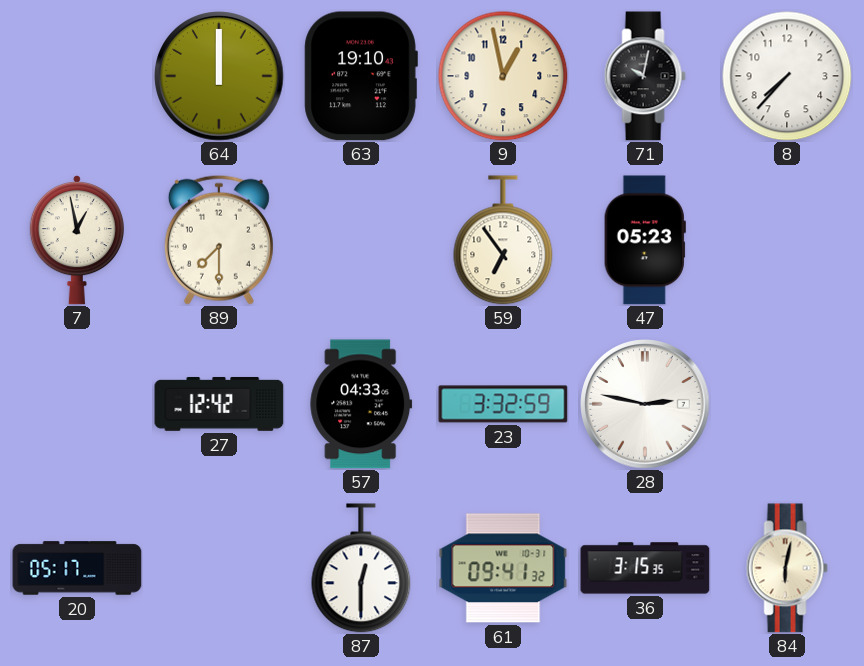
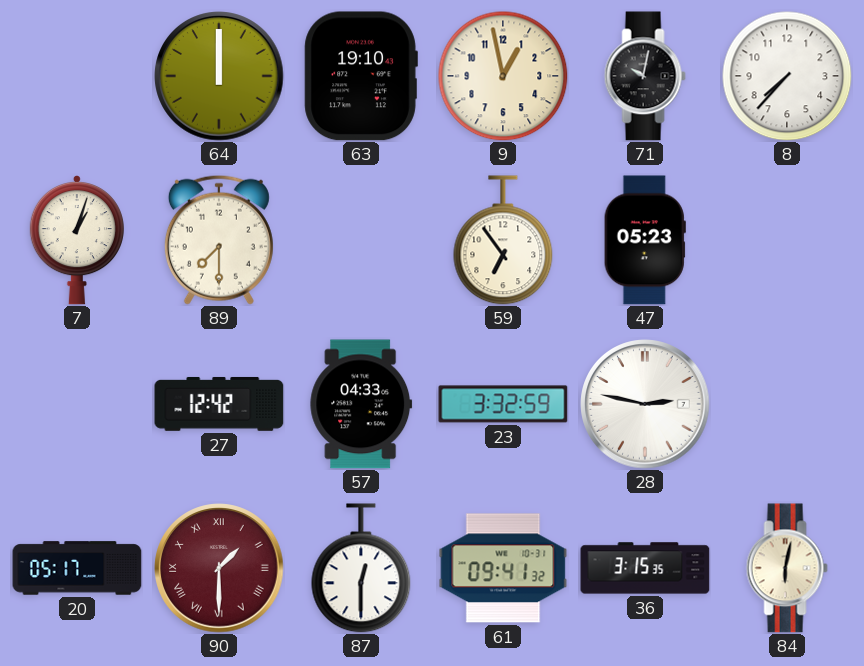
7: 12:58 -> 1:03
90: none -> 1:30
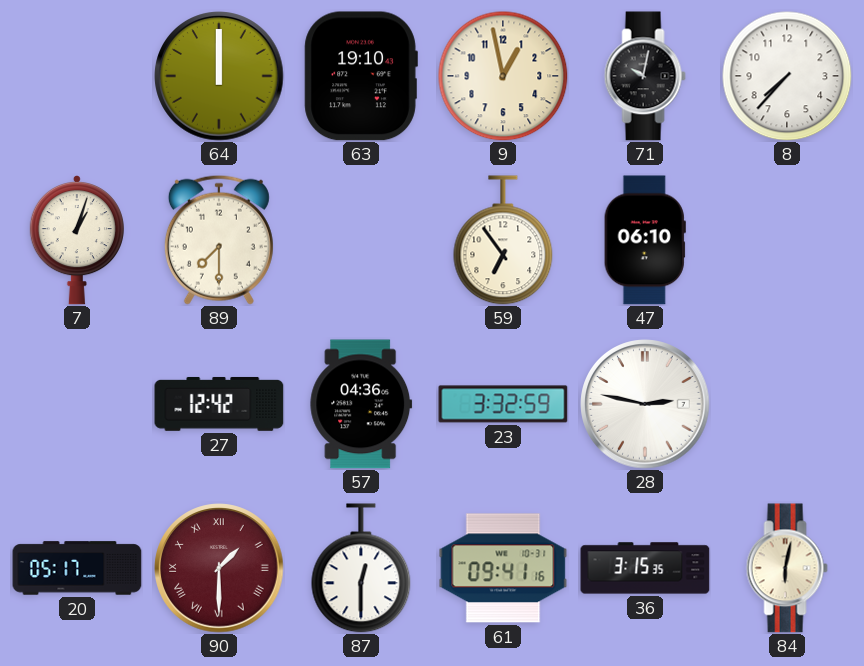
47: 05:23 -> 06:10
57: 04:33 -> 04:36
61: 09:41:32 -> 09:41:16
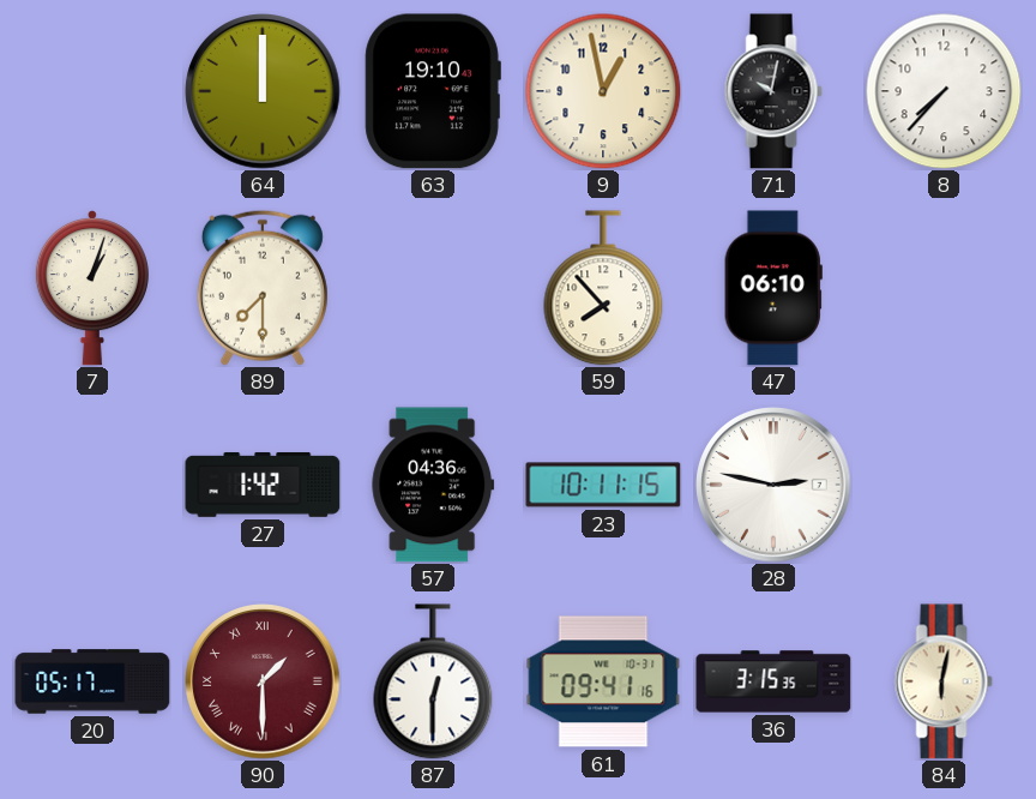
59: 6:54 -> 7:53
27: 12:42 -> 1:42
23: 3:32 -> 10:11
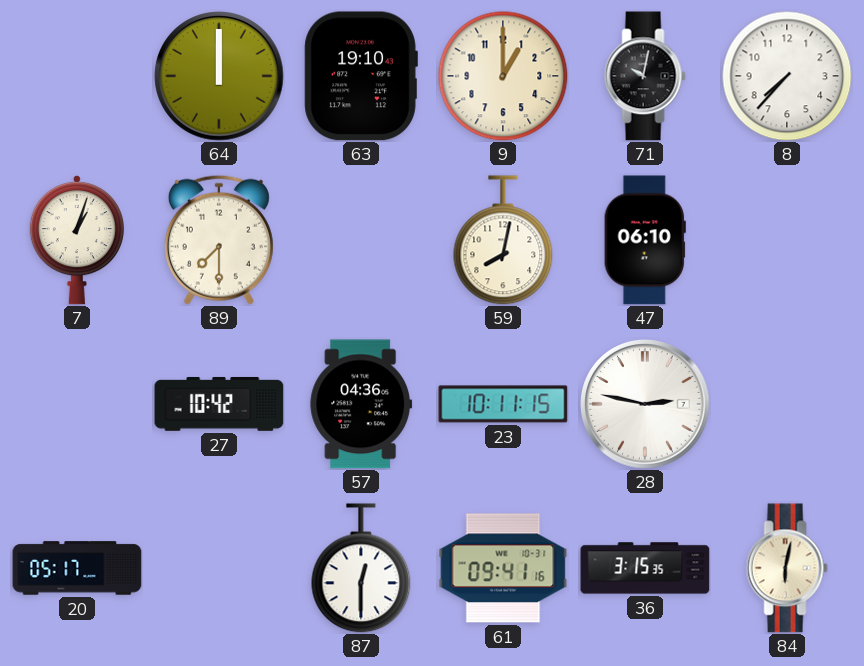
9: 12:58 -> 1:00
59: 7:53 -> 8:02
27: 1:42 -> 10:42
90: 1:30 -> none
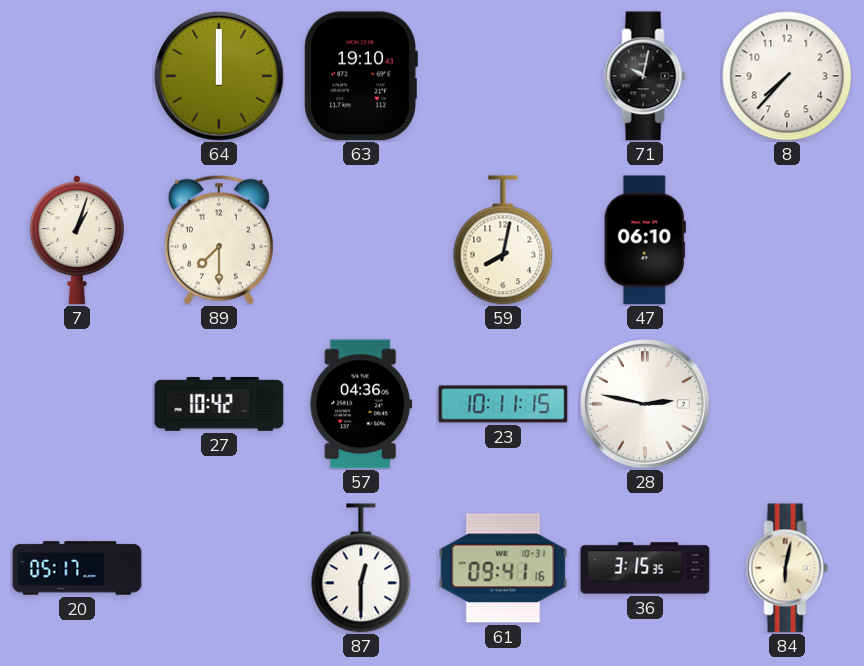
9: 1:00 -> none
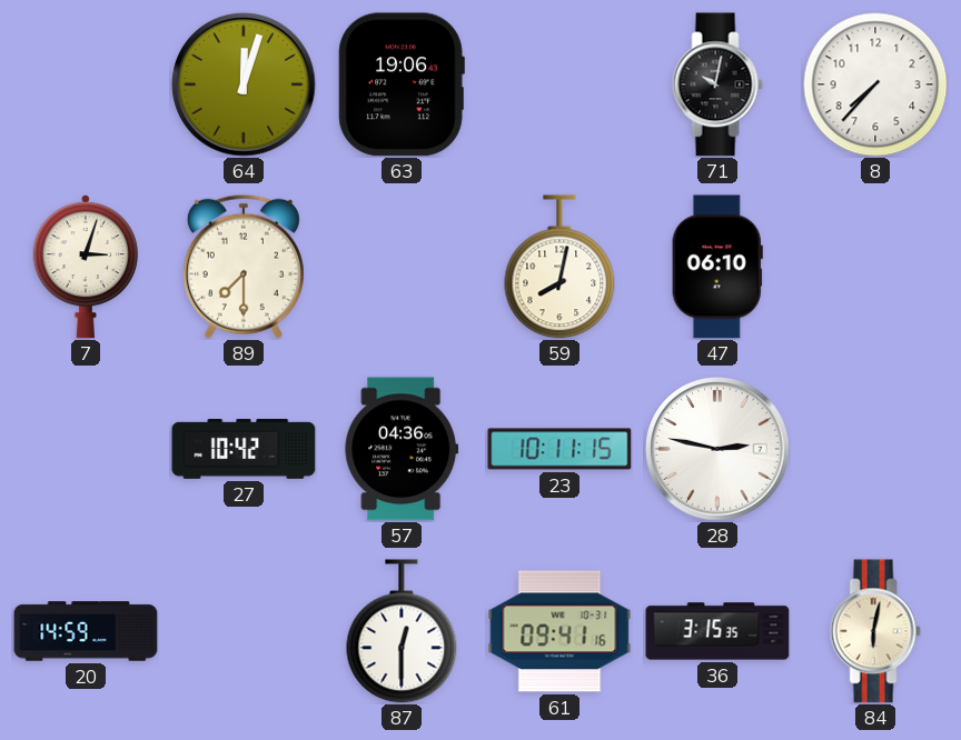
64: 12:00 -> 12:03
63: 19:10 -> 19:06
7: 1:03 -> 3:03
20: 05:17 -> 14:59
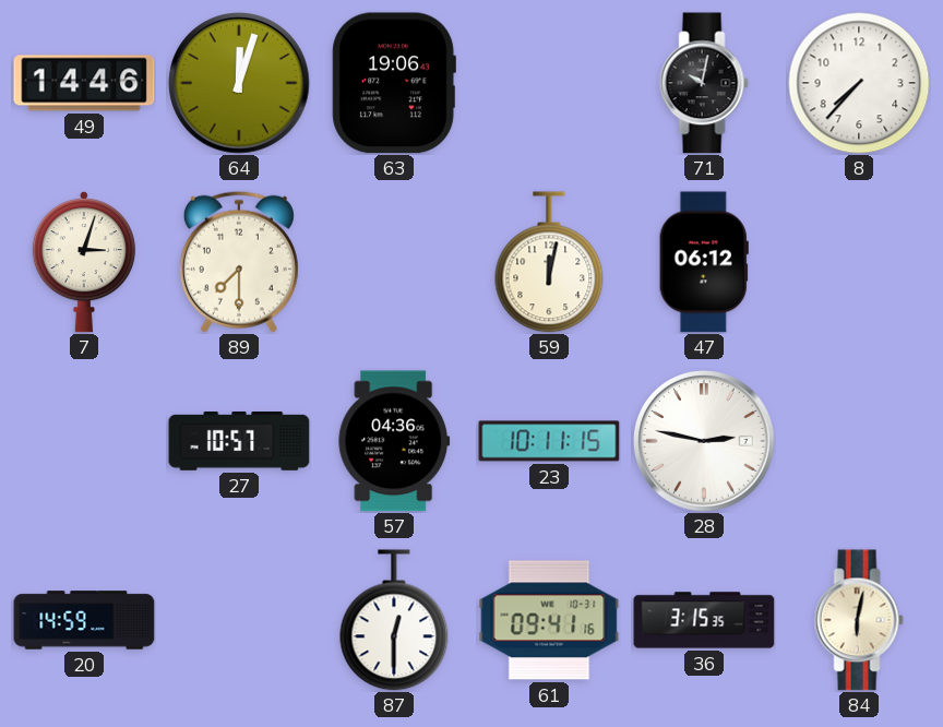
49: none -> 14:46
59: 8:02 -> 12:02
47: 06:10 -> 06:12
27: 10:42 -> 10:57
